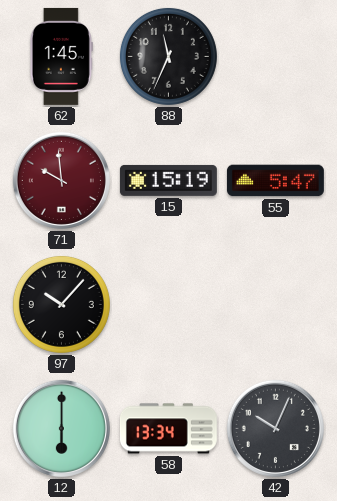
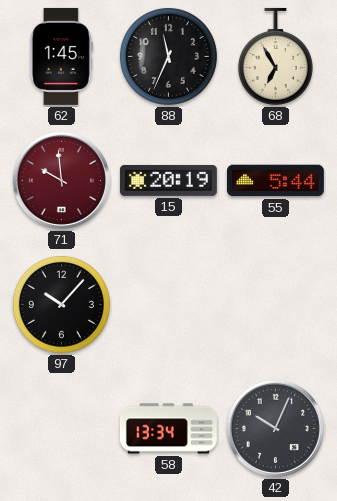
68: none -> 6:55
15: 15:19 -> 20:19
55: 5:47 -> 5:44
12: 6:00 -> none
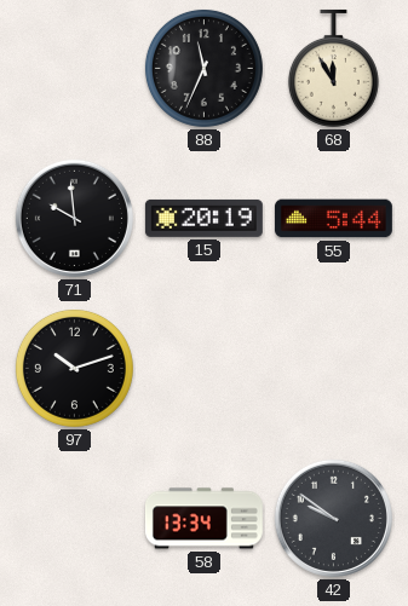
62: 1:45 -> none
68: 6:55 -> 11:55
71 dial: burgundy -> black
97: 10:07 -> 10:12
42: 10:04 -> 9:51
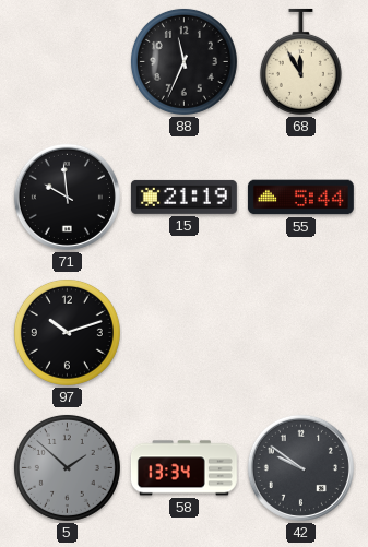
15: 20:19 -> 21:19
5: none -> 1:52
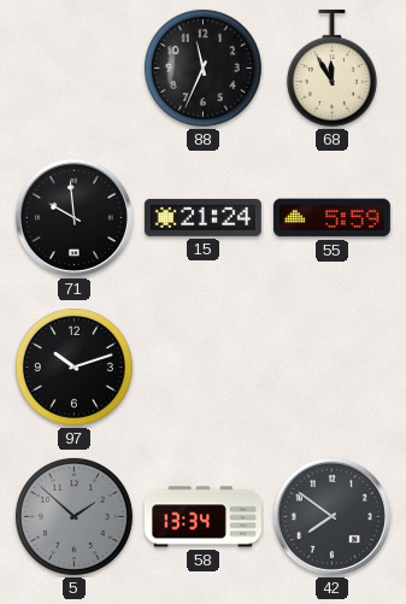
15: 21:19 -> 21:24
55: 5:44 -> 5:59
42: 9:51 -> 7:51
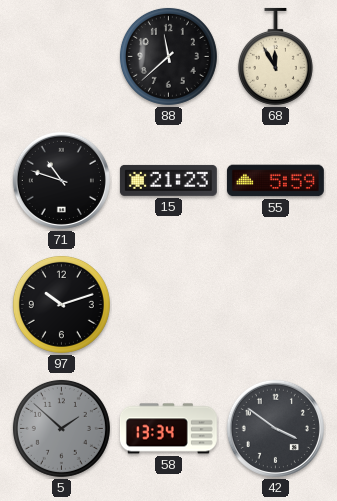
88: 11:34 -> 11:38
71: 9:59 -> 10:48
15: 21:24 -> 21:23
42: 7:51 -> 3:51
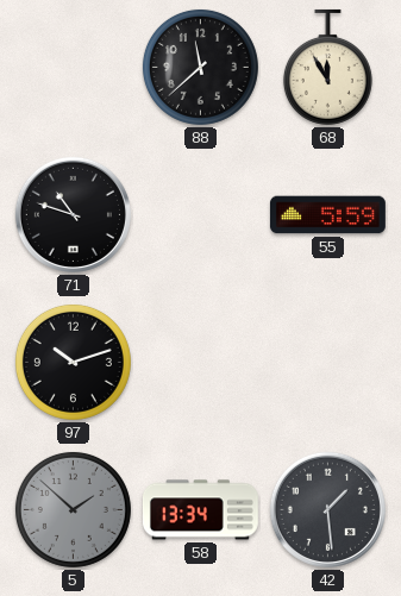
15: 21:23 -> none
42: 3:51 -> 1:29
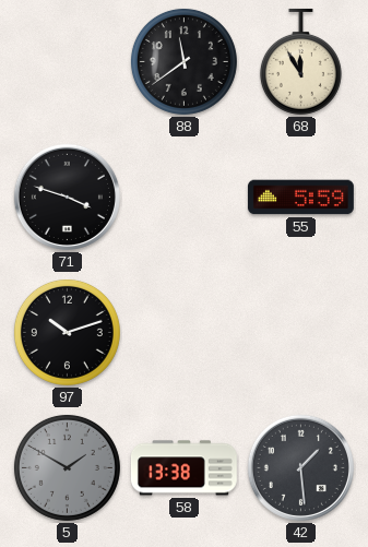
88: 11:38 -> 11:39
71: 10:48 -> 3:48
5: 1:52 -> 1:50
58: 13:34 -> 13:38
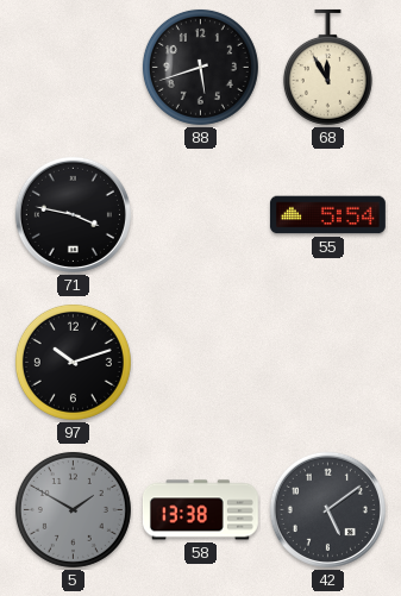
88: 11:39 -> 5:42
71: 3:48 -> 3:47
55: 5:59 -> 5:54
42: 1:29 -> 5:09
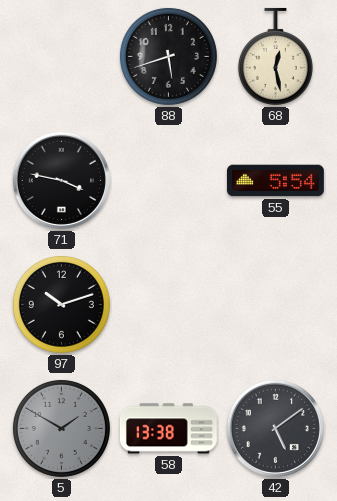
68: 11:55 -> 12:28
